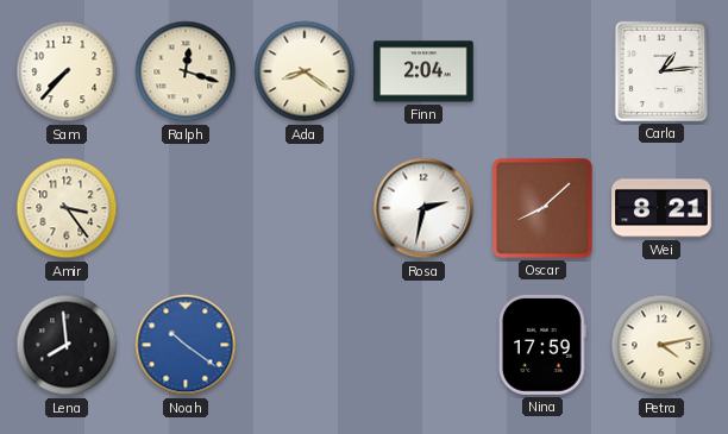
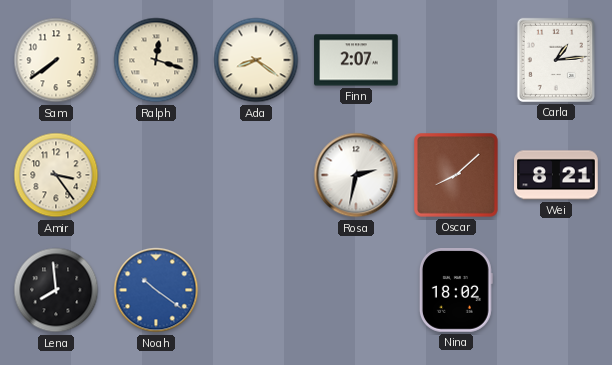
Sam: 7:37 -> 7:39
Finn: 2:04 -> 2:07
Nina: 17:59 -> 18:02
Petra: 4:13 -> none
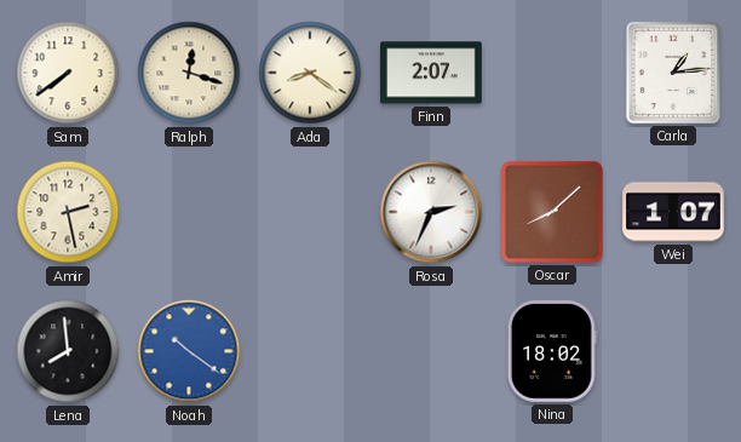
Amir: 3:24 -> 2:28
Rosa: 2:32 -> 2:34
Wei: 8:21 -> 1:07
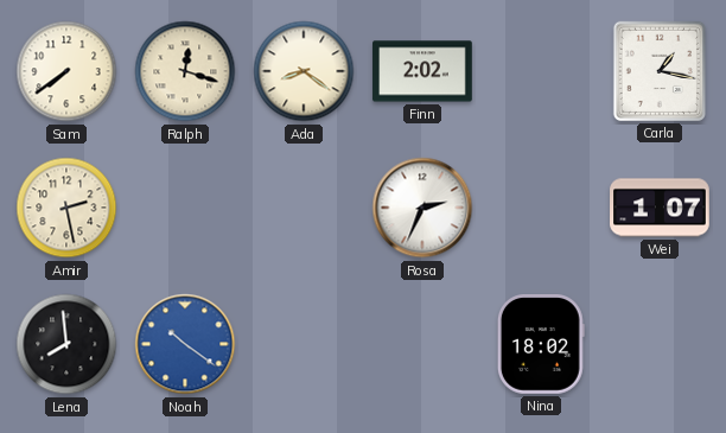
Finn: 2:07 -> 2:02
Carla: 1:14 -> 1:17
Oscar: 8:08 -> none
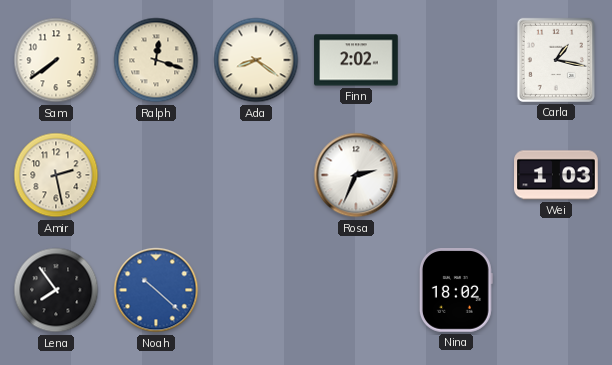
Wei: 1:07 -> 1:03
Lena: 7:59 -> 7:54
Noah: 10:21 -> 10:22
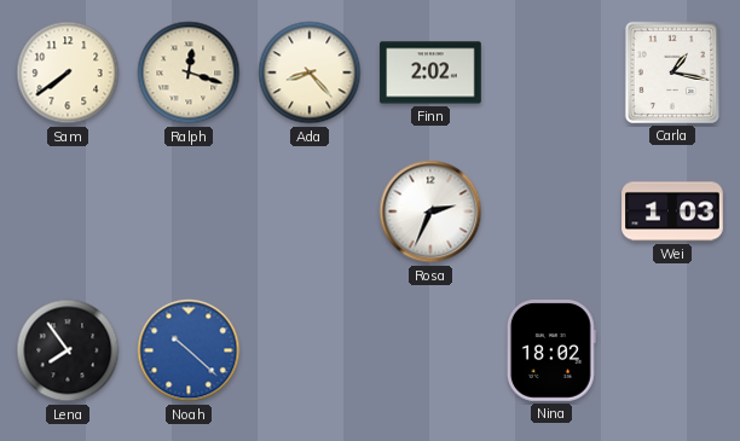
Ada: 8:21 -> 8:23
Amir: 2:28 -> none
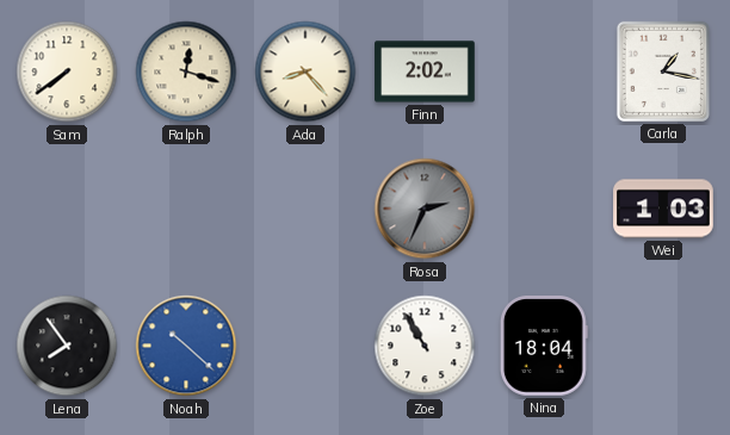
Rosa dial: white -> grey
Zoe: none -> 10:55
Nina: 18:02 -> 18:04
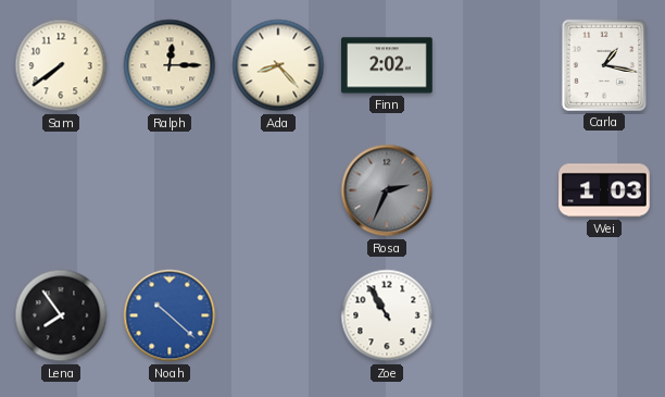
Ralph: 12:18 -> 12:15
Nina: 18:04 -> none
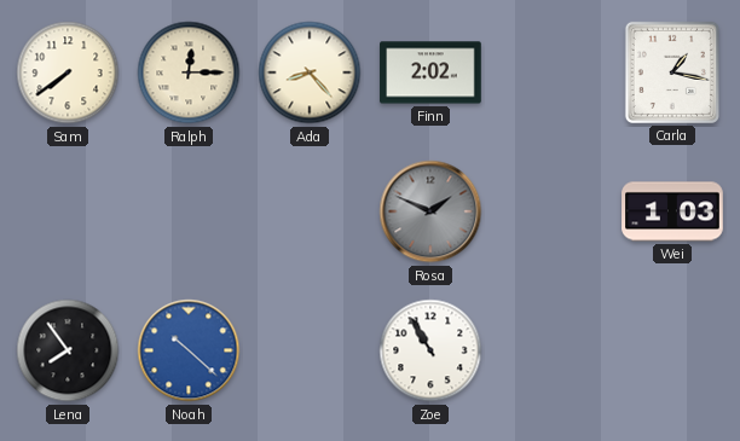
Rosa: 2:34 -> 1:49
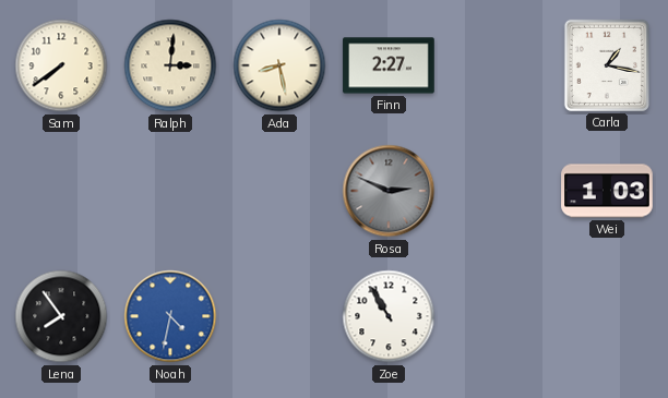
Ralph: 12:15 -> 3:01
Ada: 8:23 -> 8:28
Finn: 2:02 -> 2:27
Rosa: 1:49 -> 2:49
Noah: 10:22 -> 4:32
